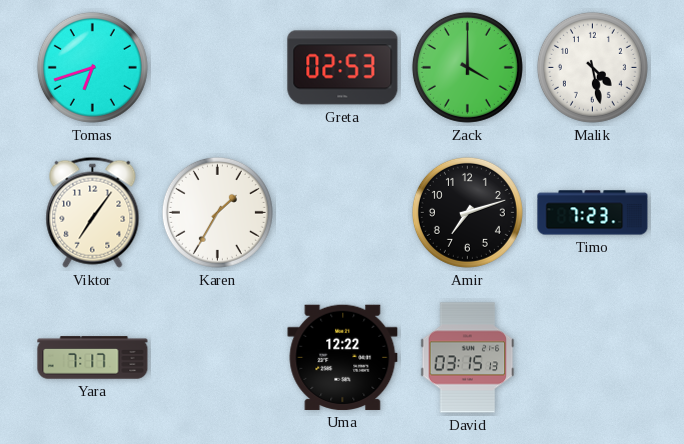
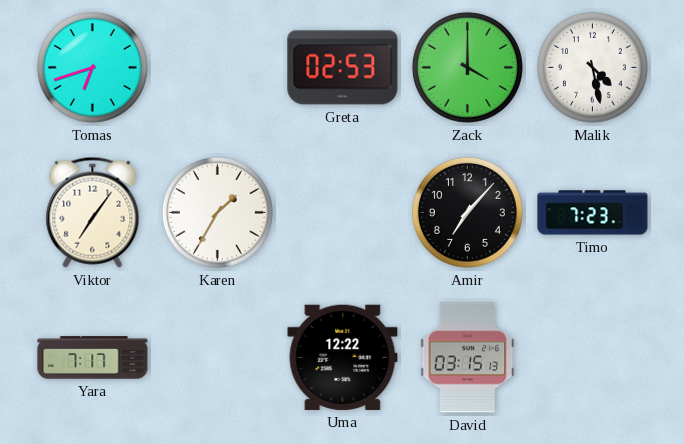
Amir: 7:12 -> 7:07
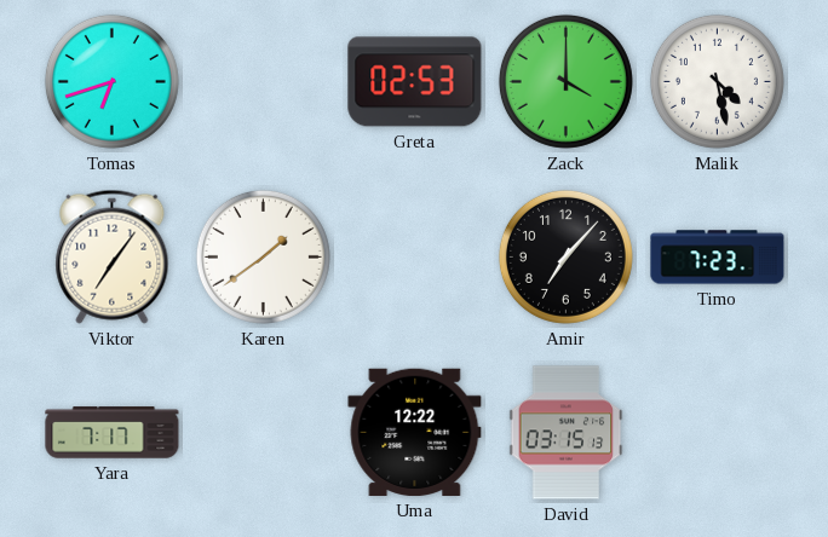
Karen: 1:35 -> 1:39
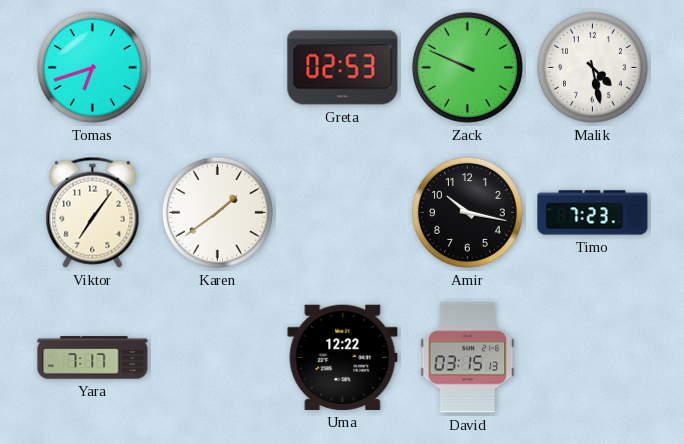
Zack: 4:00 -> 9:49
Amir: 7:07 -> 10:17
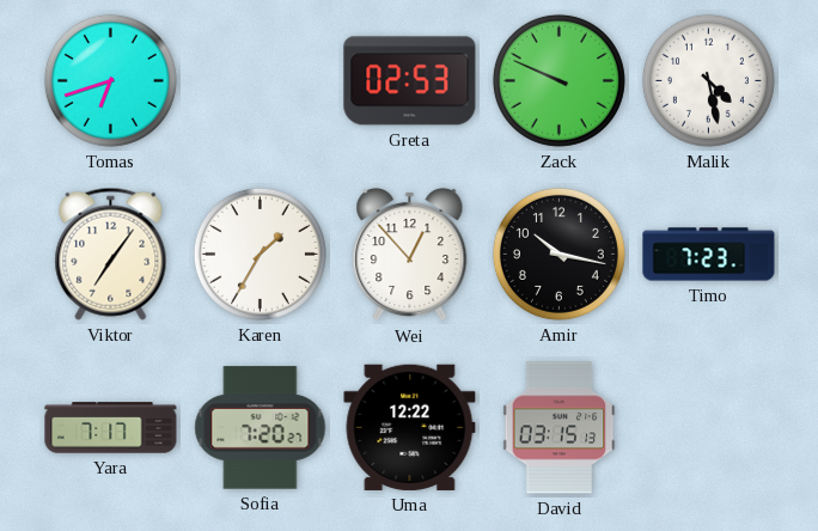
Karen: 1:39 -> 1:35
Wei: none -> 12:53
Sofia: none -> 7:20
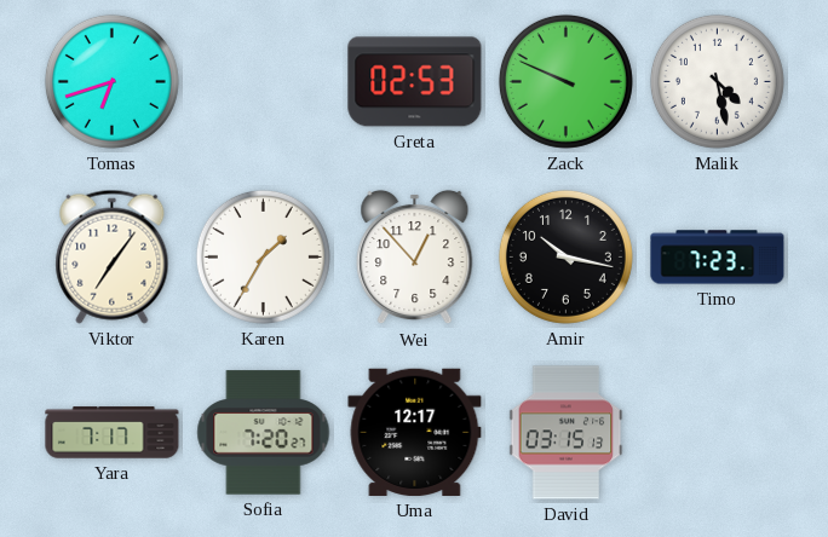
Uma: 12:22 -> 12:17
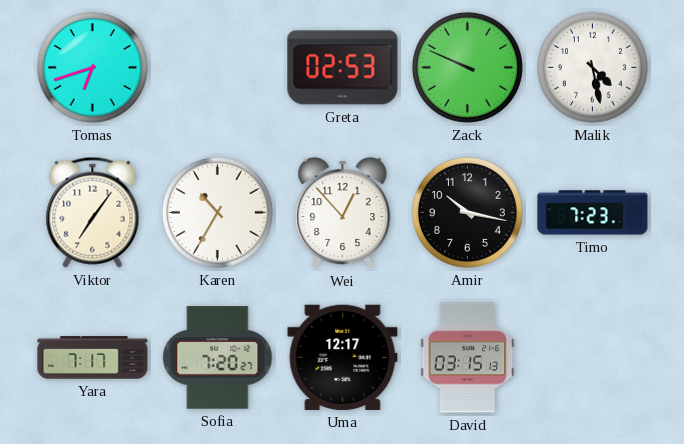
Karen: 1:35 -> 10:35
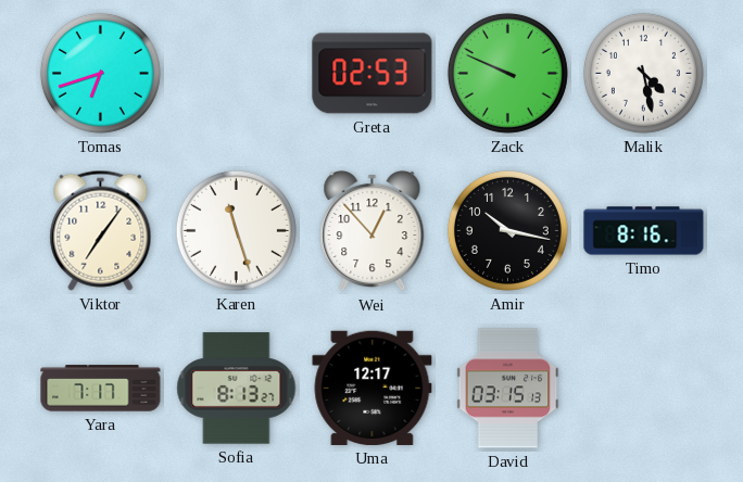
Karen: 10:35 -> 11:27
Timo: 7:23 -> 8:16
Sofia: 7:20 -> 8:13
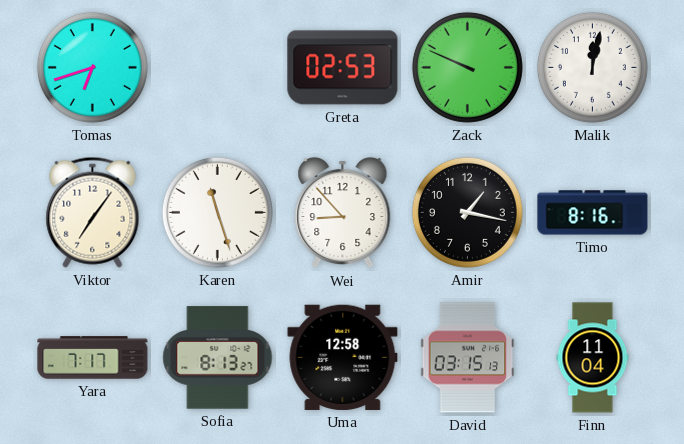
Malik: 4:28 -> 12:02
Wei: 12:53 -> 8:53
Amir: 10:17 -> 1:17
Uma: 12:17 -> 12:58
Finn: none -> 11:04
